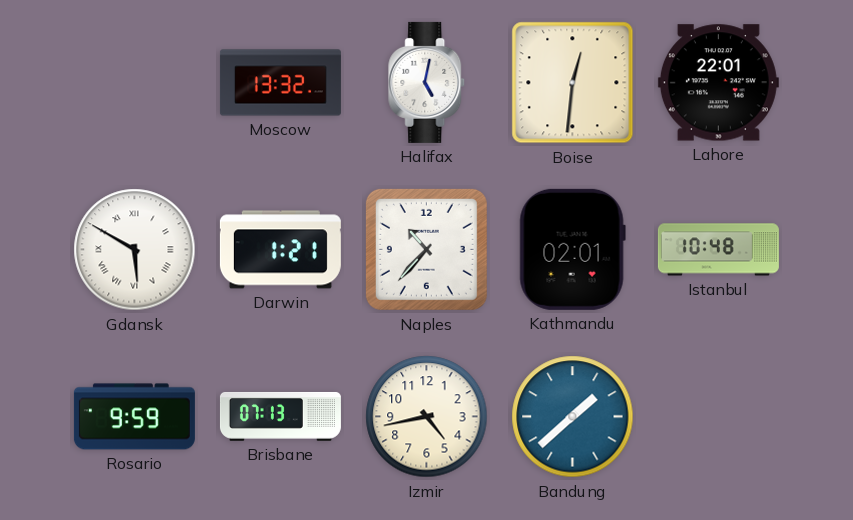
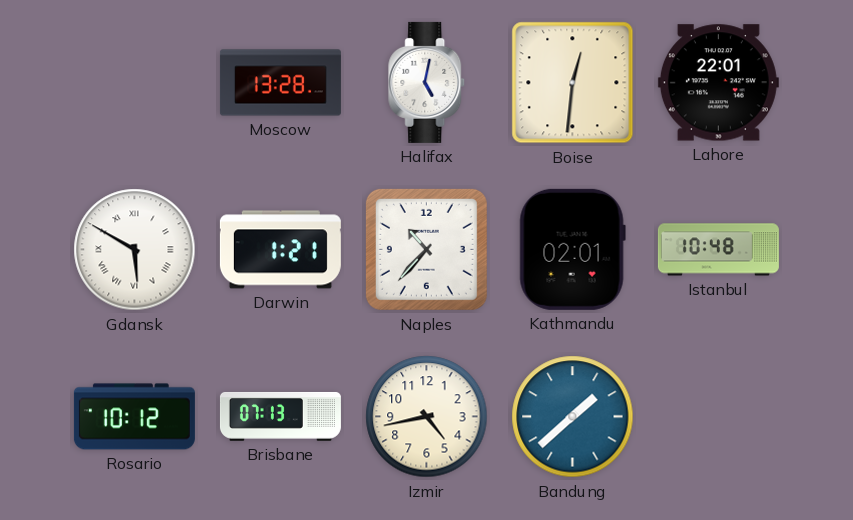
Moscow: 13:32 -> 13:28
Rosario: 9:59 -> 10:12
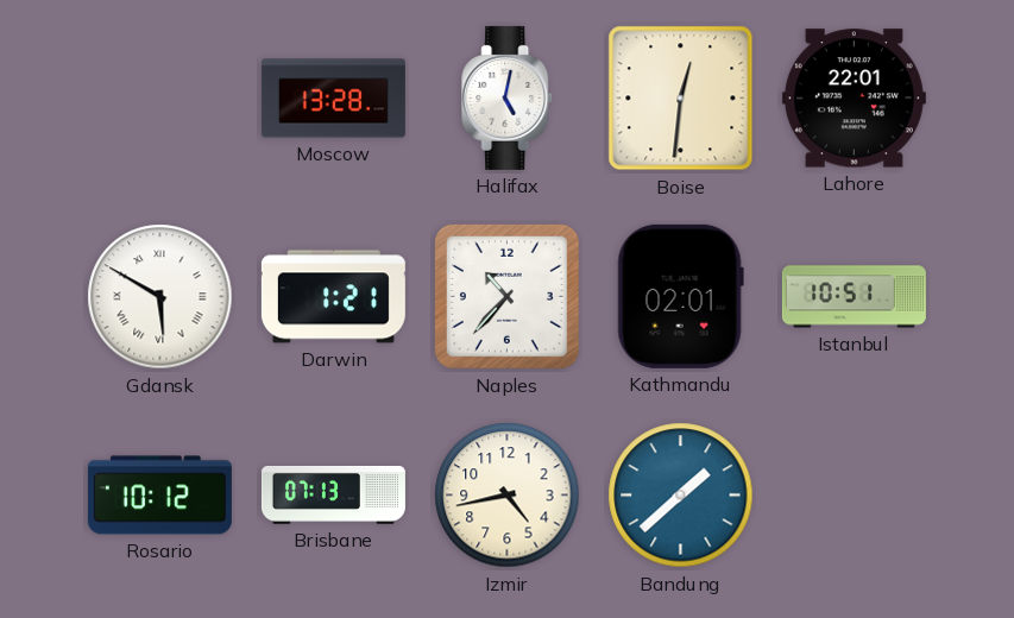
Istanbul: 10:48 -> 10:51
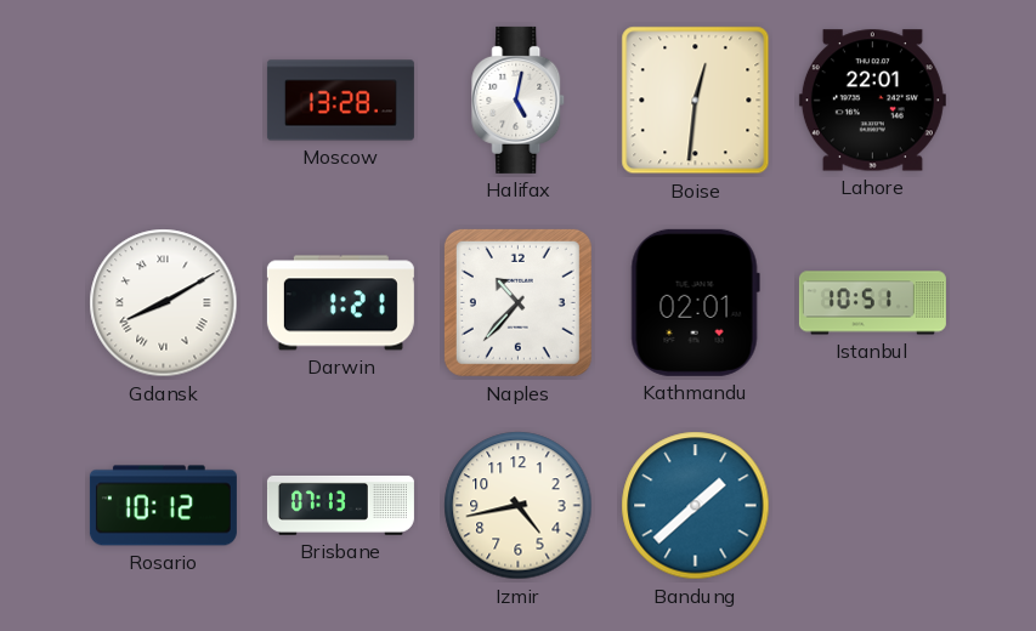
Gdansk: 5:50 -> 8:10
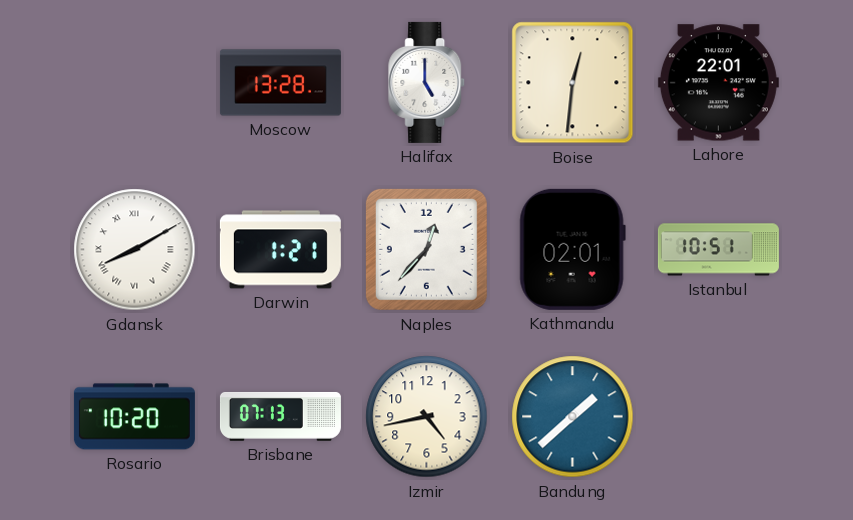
Halifax: 5:02 -> 5:00
Naples: 10:37 -> 12:37
Rosario: 10:12 -> 10:20
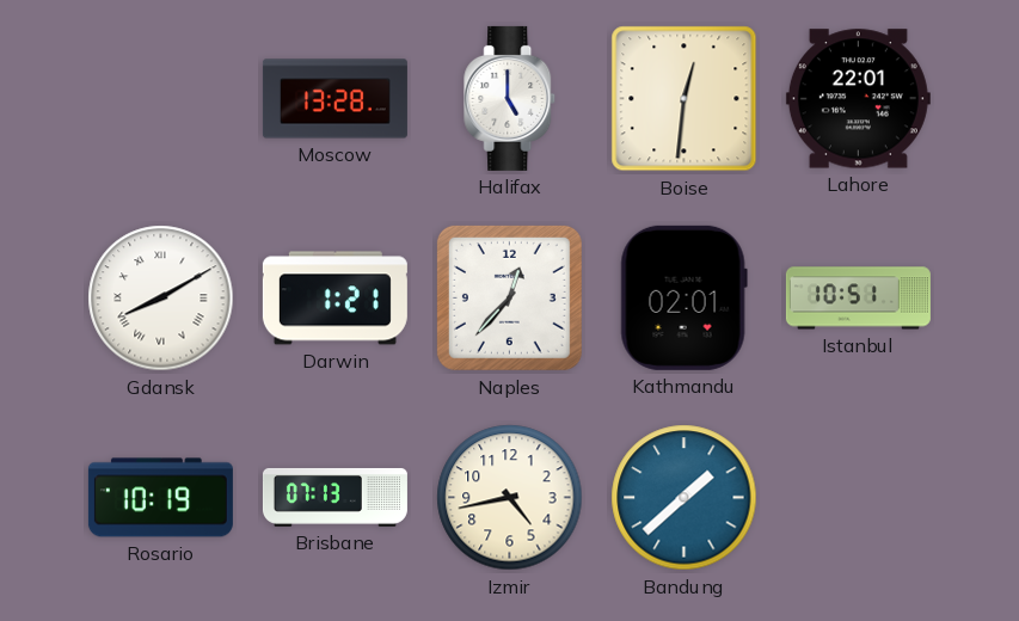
Rosario: 10:20 -> 10:19
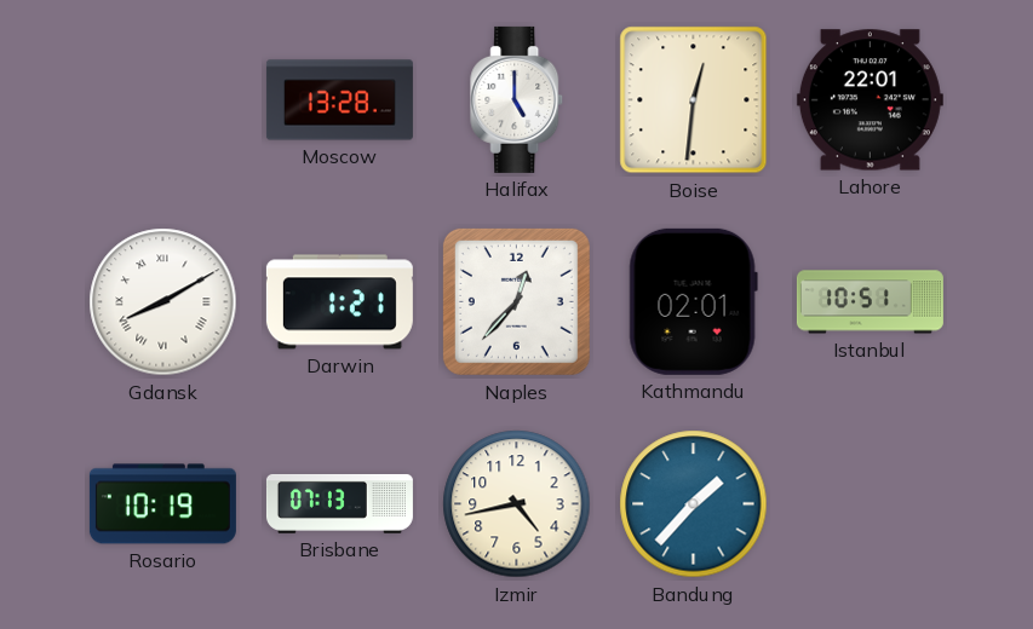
Bandung: 1:38 -> 1:37
